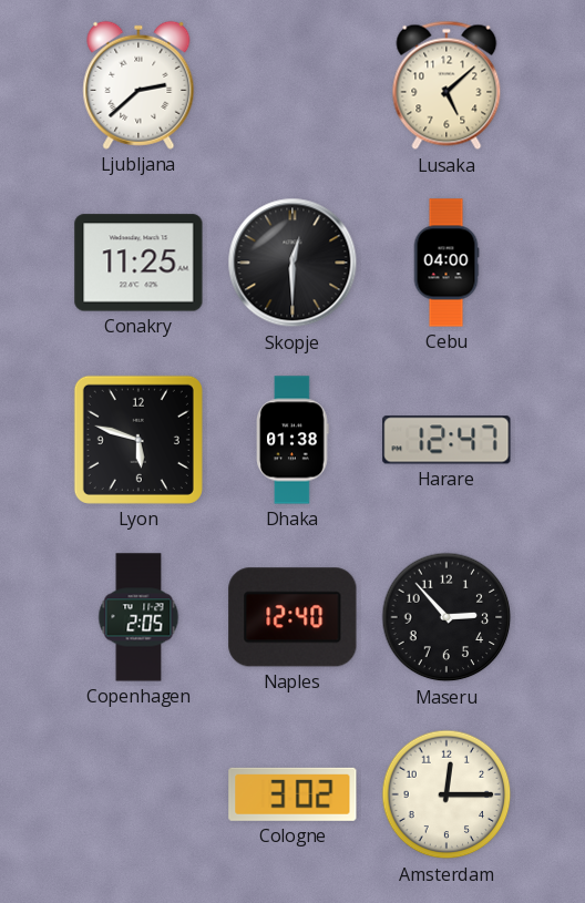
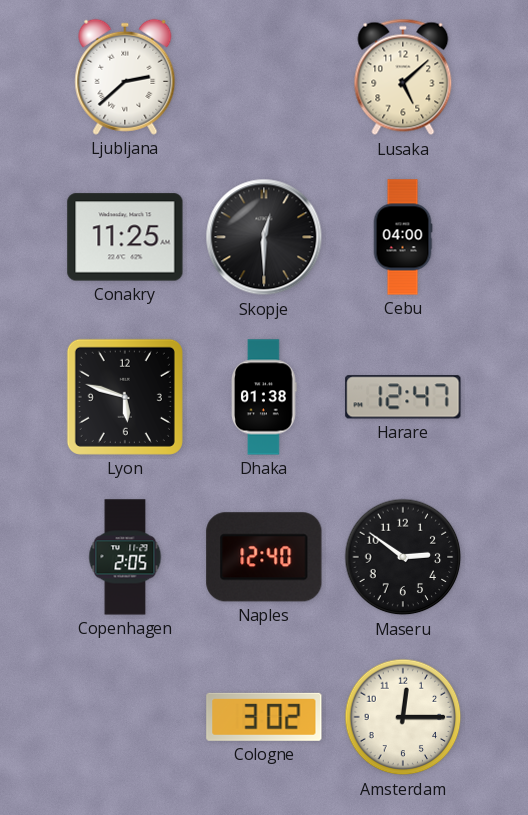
Maseru: 2:53 -> 2:51
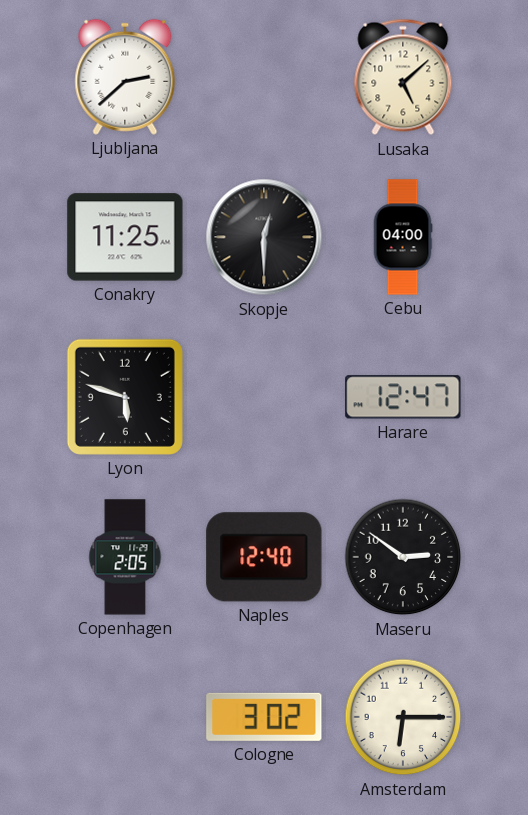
Dhaka: 01:38 -> none
Amsterdam: 12:15 -> 6:15
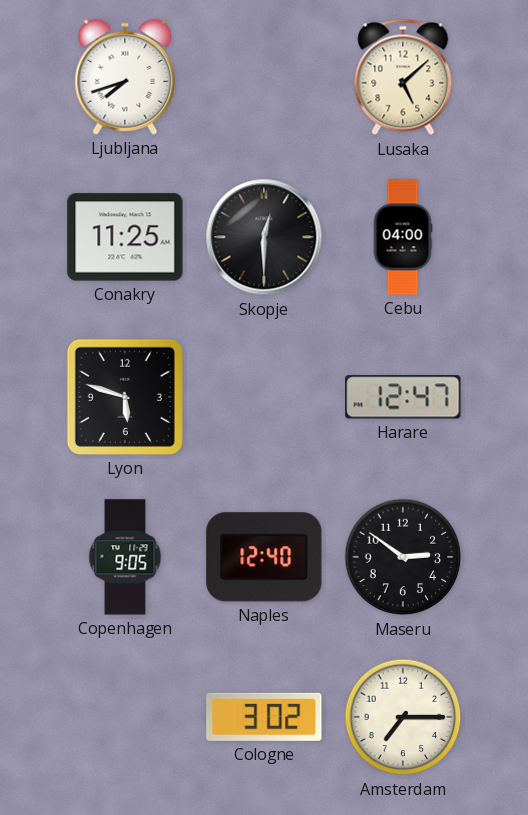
Ljubljana: 2:38 -> 7:42
Copenhagen: 2:05 -> 9:05
Amsterdam: 6:15 -> 7:15
